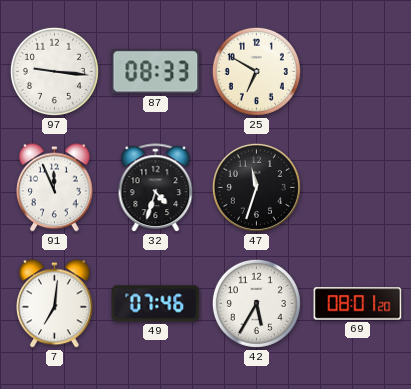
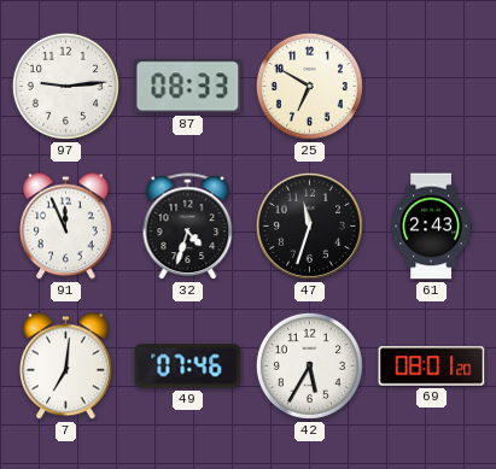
97: 9:16 -> 9:14
61: none -> 2:43
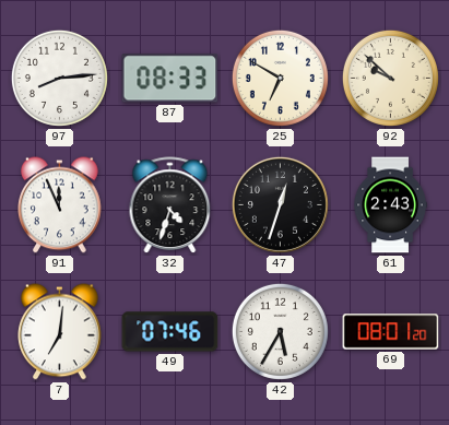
97: 9:14 -> 8:14
92: none -> 9:52
47: 11:33 -> 12:33
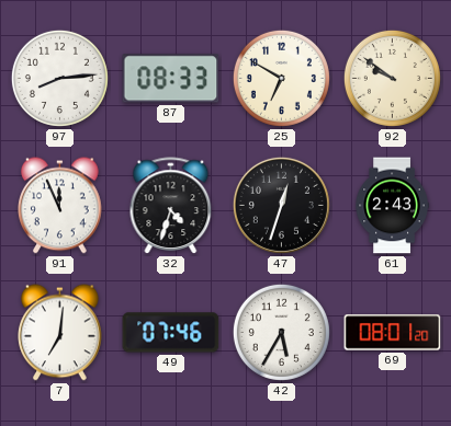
92: 9:52 -> 9:51
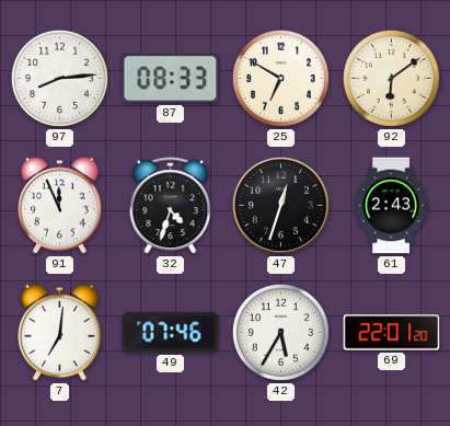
92: 9:51 -> 6:09
69: 08:01 -> 22:01
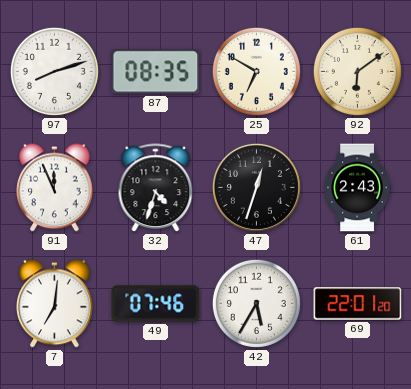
97: 8:14 -> 8:12
87: 08:33 -> 08:35
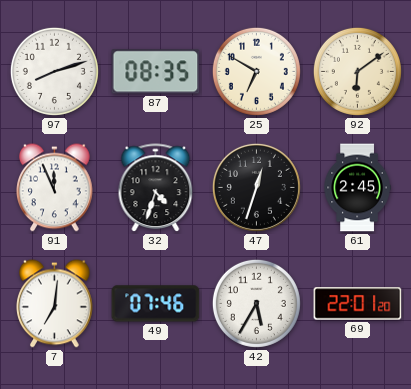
61: 2:43 -> 2:45
